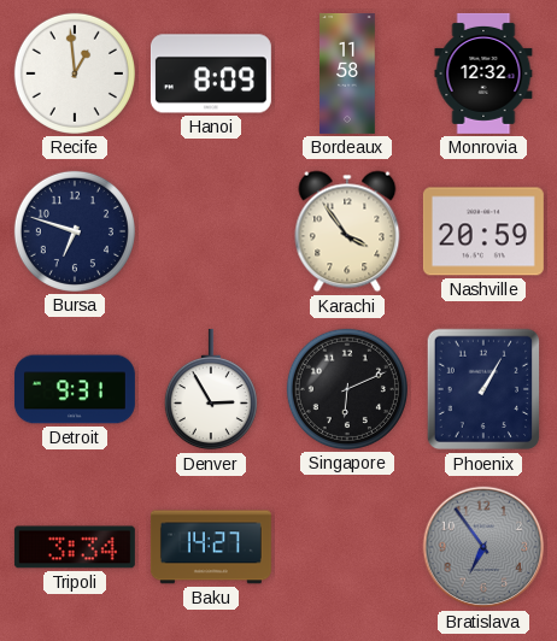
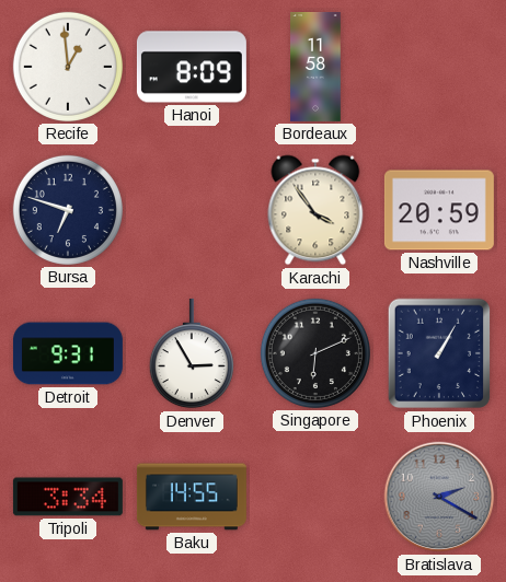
Monrovia: 12:32 -> none
Baku: 14:27 -> 14:55
Bratislava: 6:54 -> 2:20
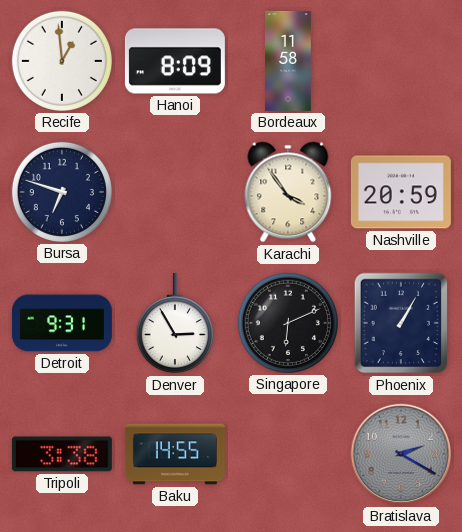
Tripoli: 3:34 -> 3:38
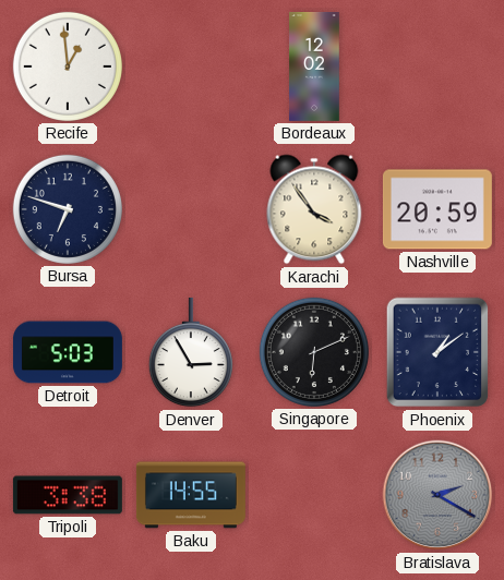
Hanoi: 8:09 -> none
Bordeaux: 11:58 -> 12:02
Detroit: 9:31 -> 5:03
Phoenix: 1:05 -> 1:09
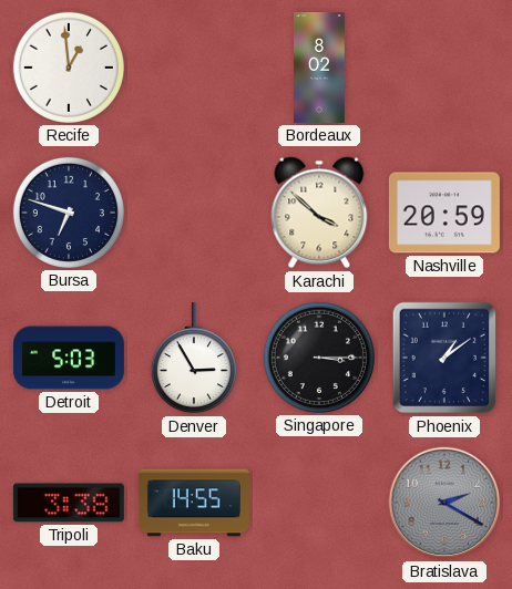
Bordeaux: 12:02 -> 8:02
Karachi: 3:54 -> 3:52
Singapore: 6:11 -> 3:15
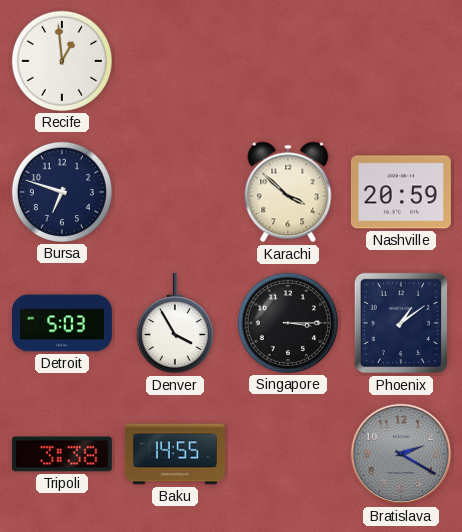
Bordeaux: 8:02 -> none
Denver: 2:55 -> 3:55
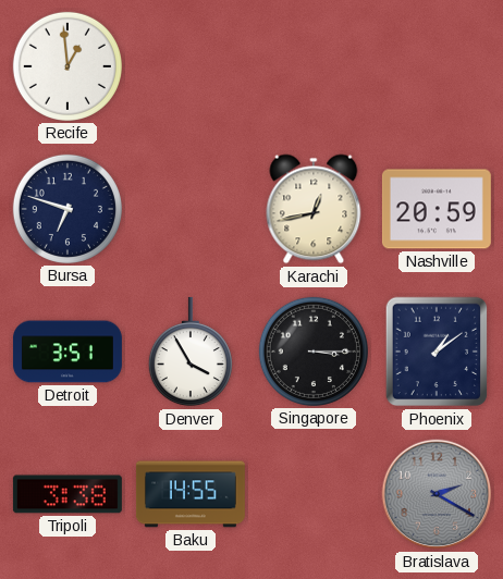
Karachi: 3:52 -> 12:43
Detroit: 5:03 -> 3:51
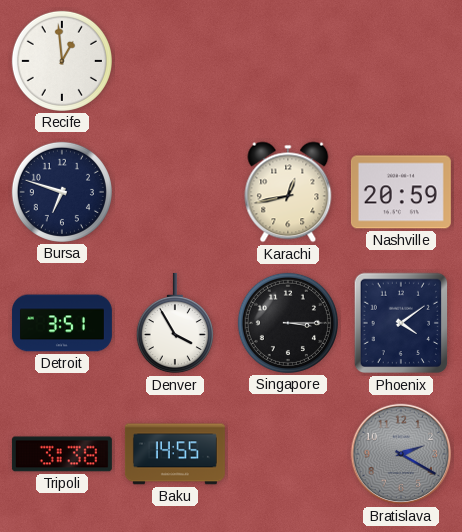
Phoenix: 1:09 -> 4:09
